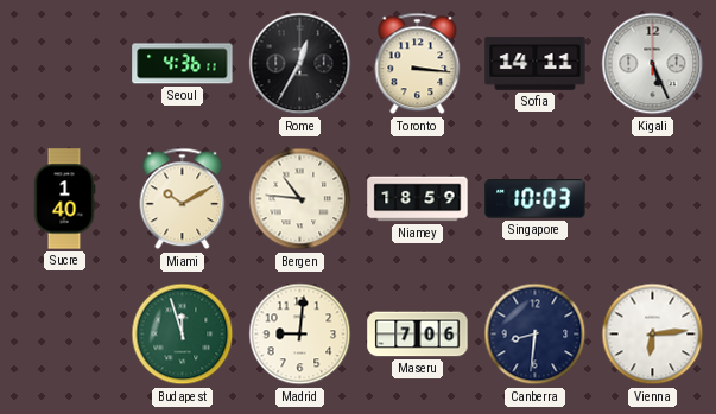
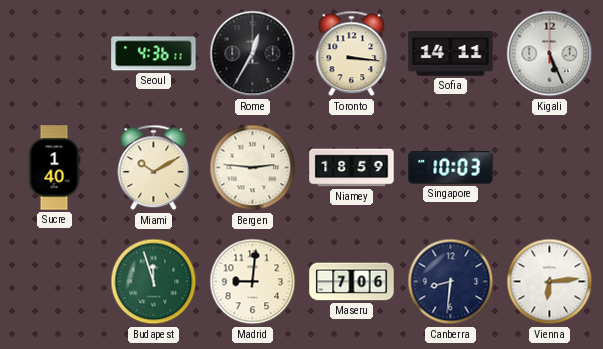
Bergen: 10:46 -> 2:46
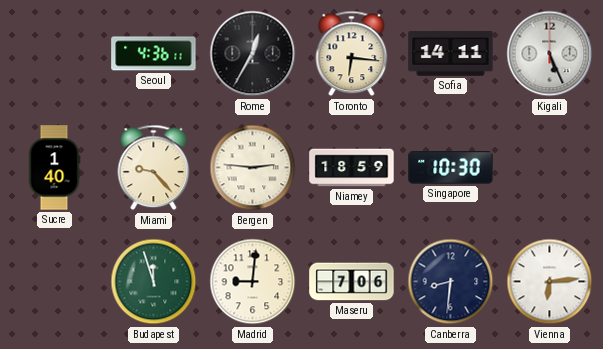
Toronto: 3:16 -> 6:16
Miami: 10:10 -> 9:23
Singapore: 10:03 -> 10:30
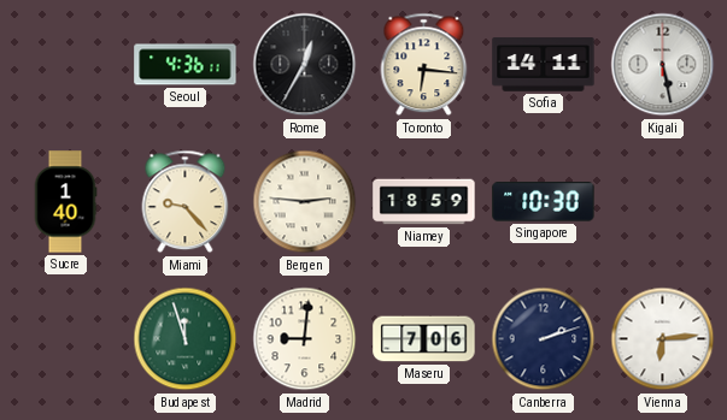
Kigali: 5:26 -> 5:28
Canberra: 8:31 -> 2:12
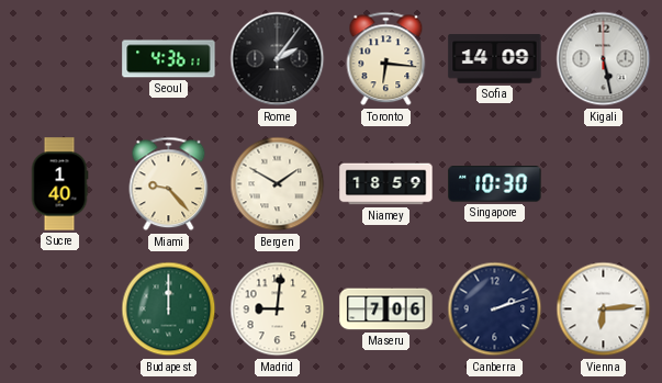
Rome: 12:35 -> 2:06
Sofia: 14:11 -> 14:09
Bergen: 2:46 -> 1:50
Budapest: 11:57 -> 12:00
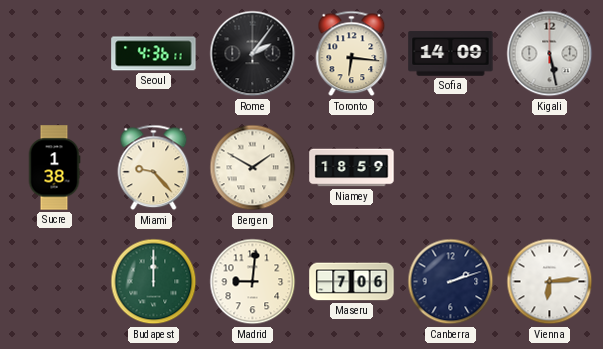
Sucre: 1:40 -> 1:38
Singapore: 10:30 -> none
